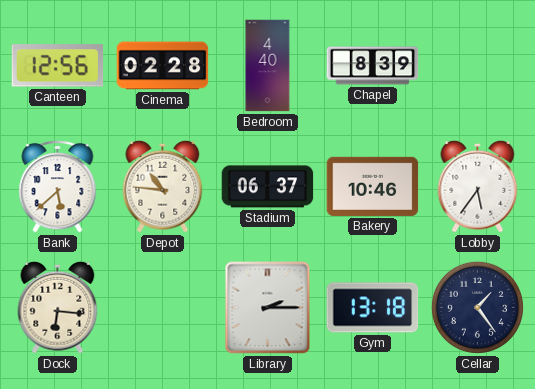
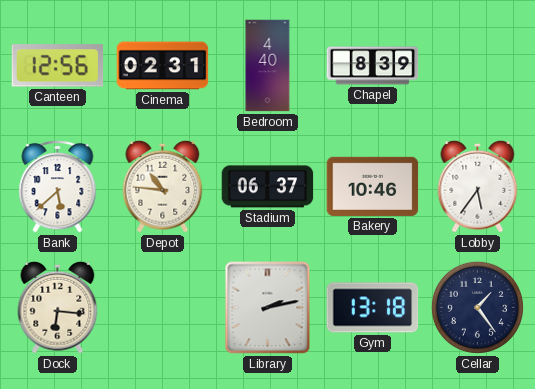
Cinema: 02:28 -> 02:31
Library: 2:15 -> 2:13
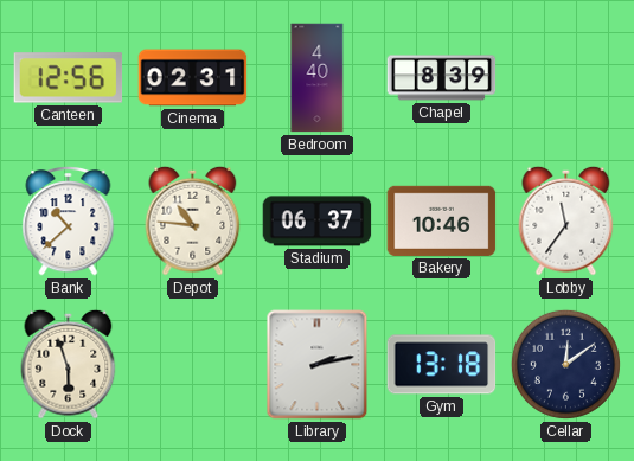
Bank: 5:38 -> 10:38
Lobby: 5:36 -> 11:36
Dock: 6:16 -> 5:57
Cellar: 1:24 -> 12:09
